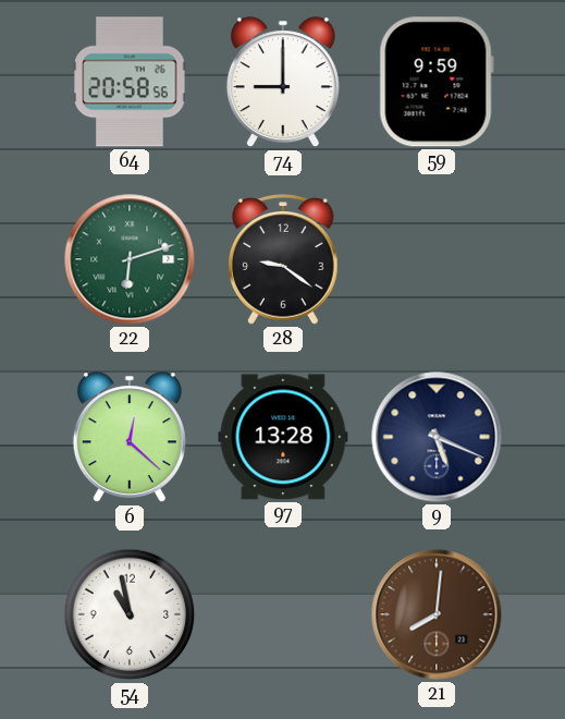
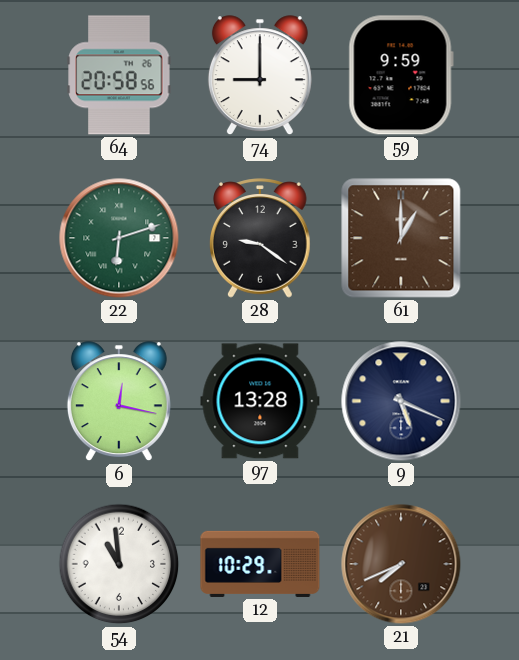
61: none -> 1:00
6: 12:22 -> 12:17
54: 10:58 -> 10:59
12: none -> 10:29
21: 8:01 -> 7:41
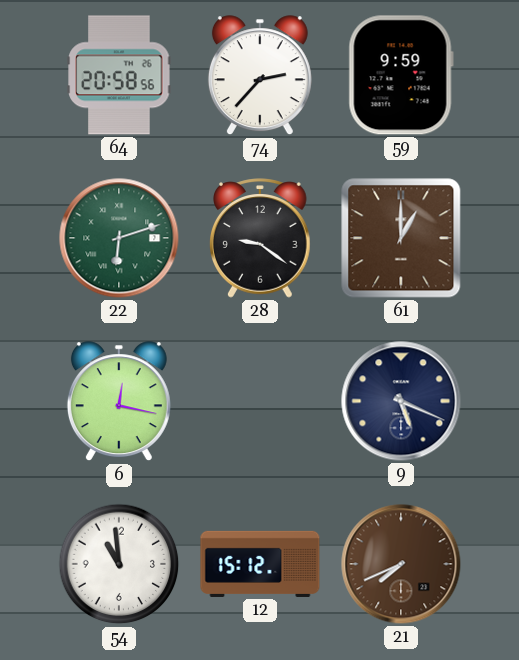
74: 9:00 -> 2:37
97: 13:28 -> none
12: 10:29 -> 15:12
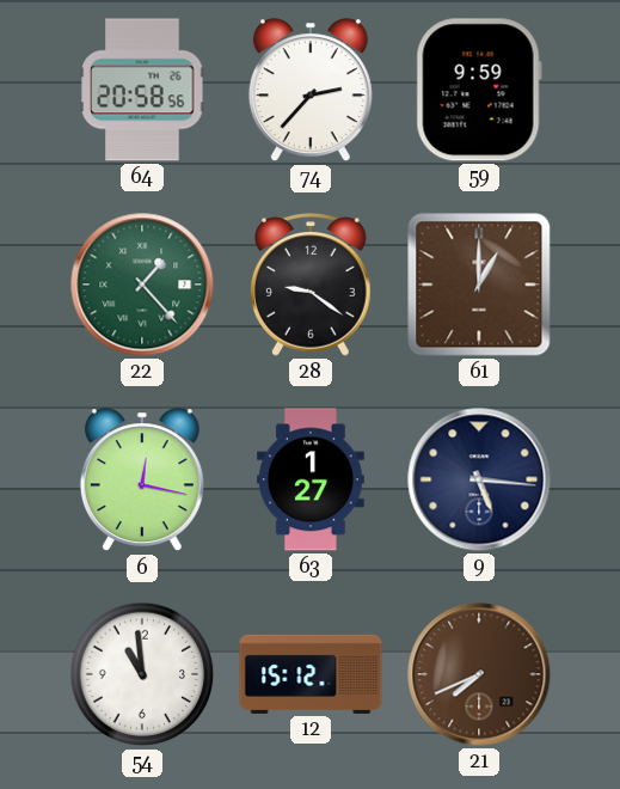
22: 6:12 -> 1:23
63: none -> 1:27
9: 5:19 -> 5:16
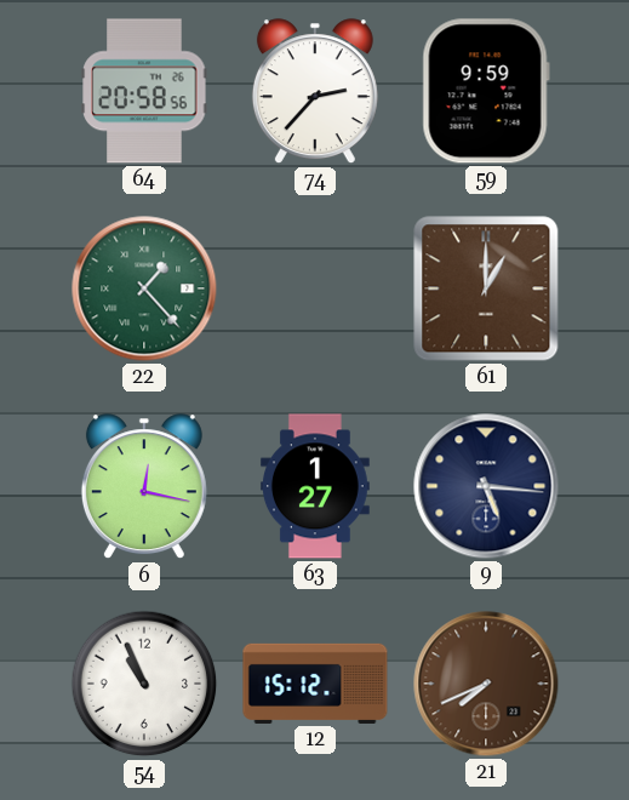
28: 9:21 -> none
54: 10:59 -> 10:56
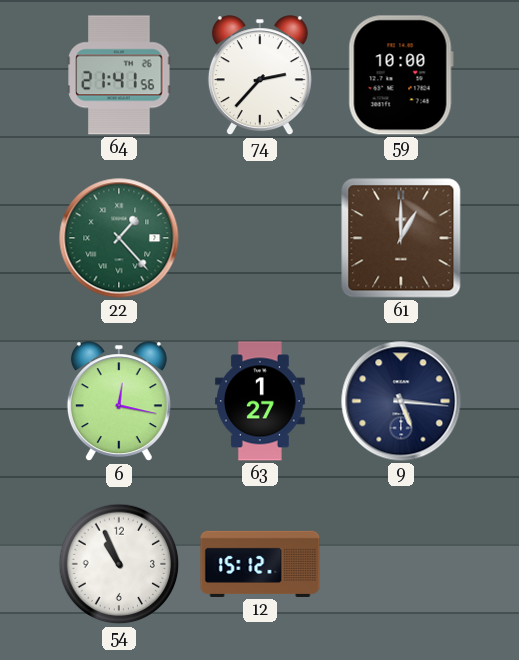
64: 20:58 -> 21:41
59: 9:59 -> 10:00
21: 7:41 -> none
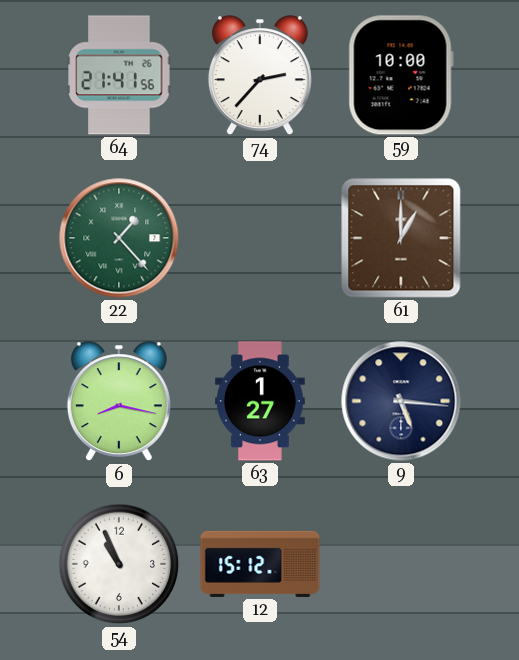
6: 12:17 -> 8:17
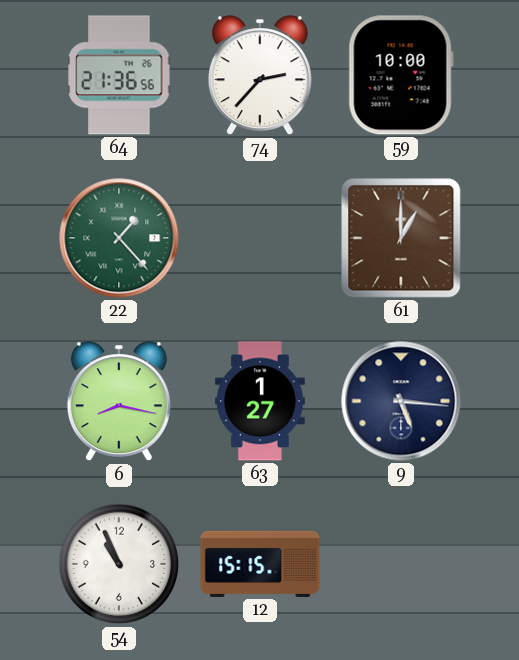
64: 21:41 -> 21:36
12: 15:12 -> 15:15
